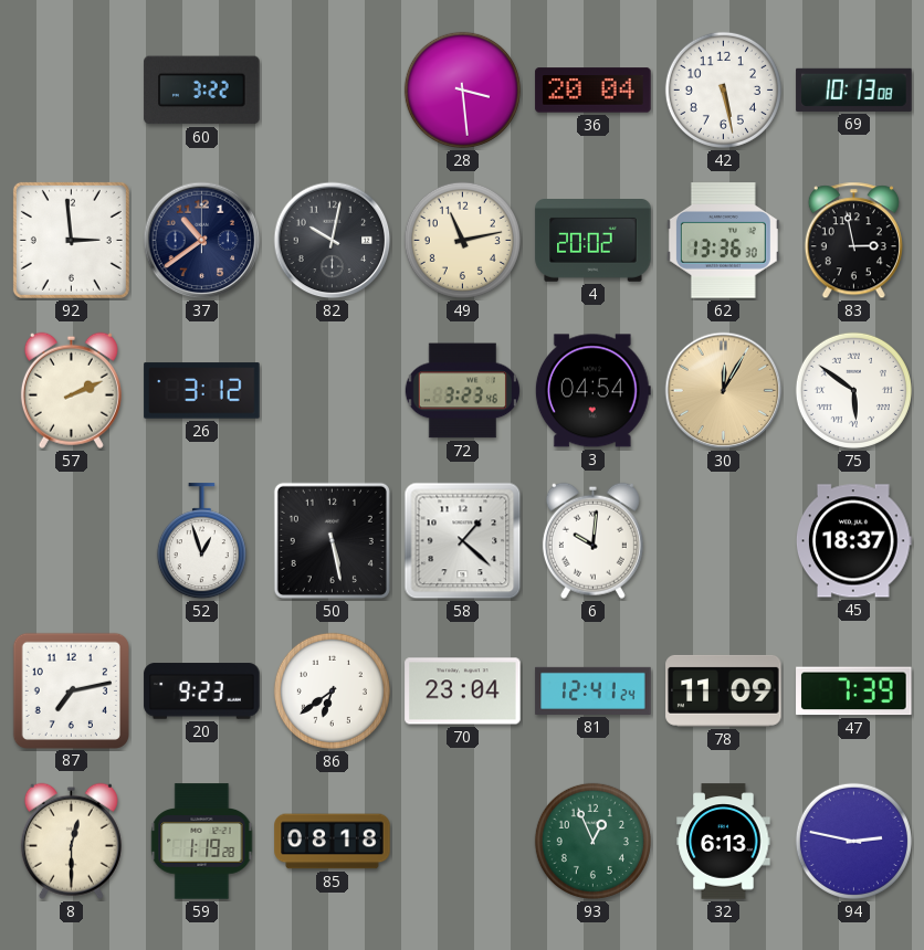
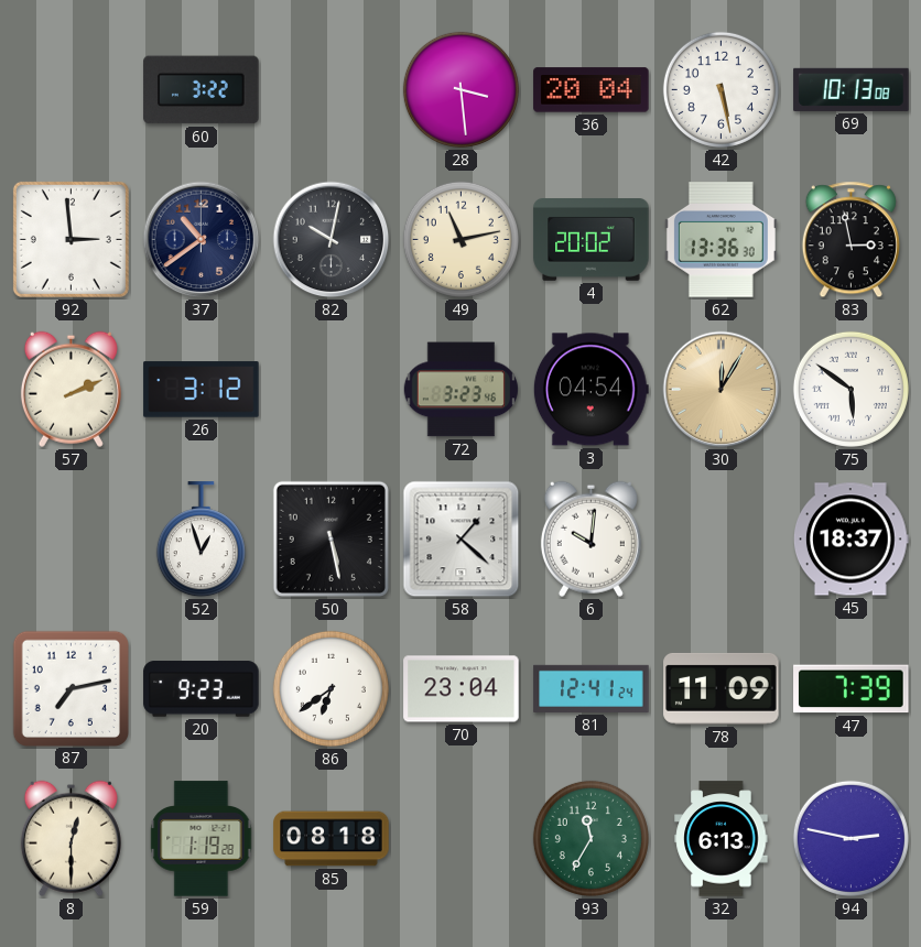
93: 12:56 -> 11:35
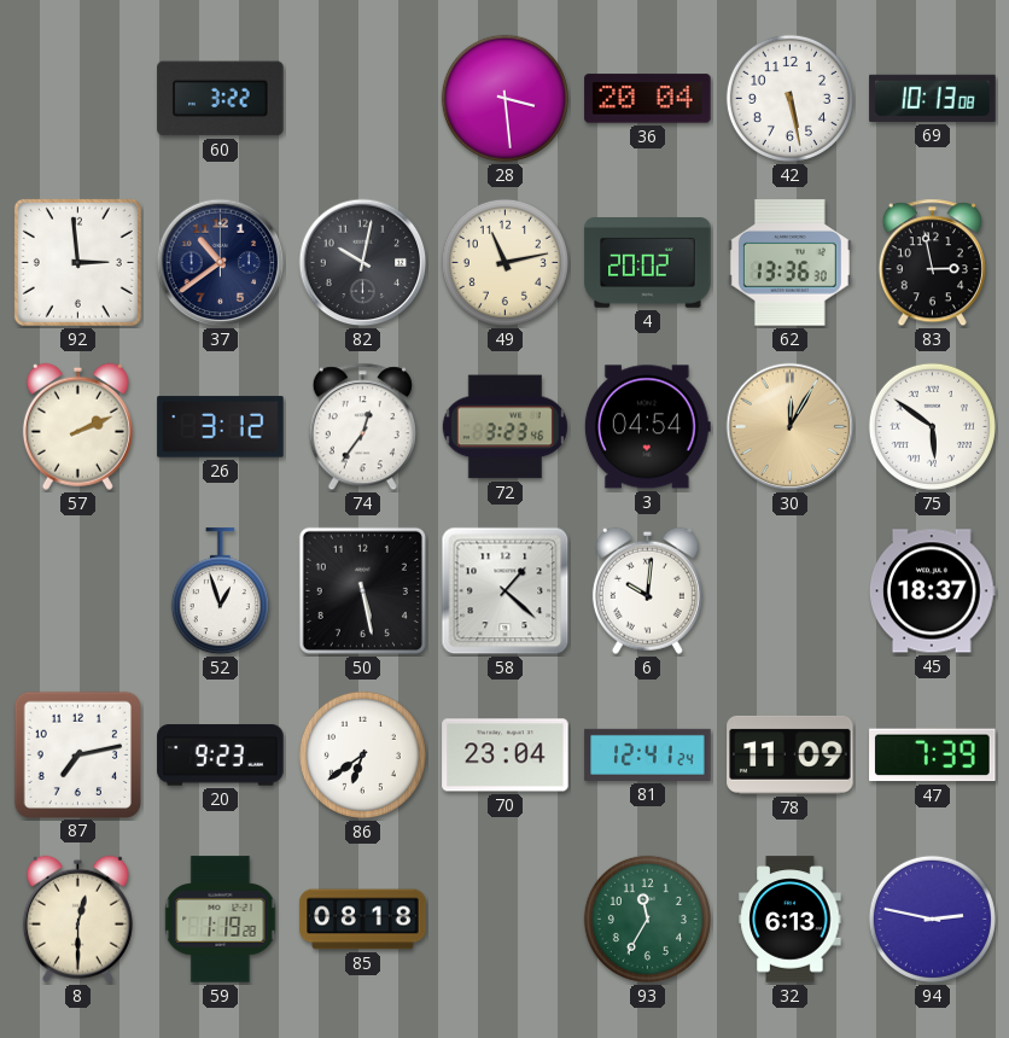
74: none -> 12:36
